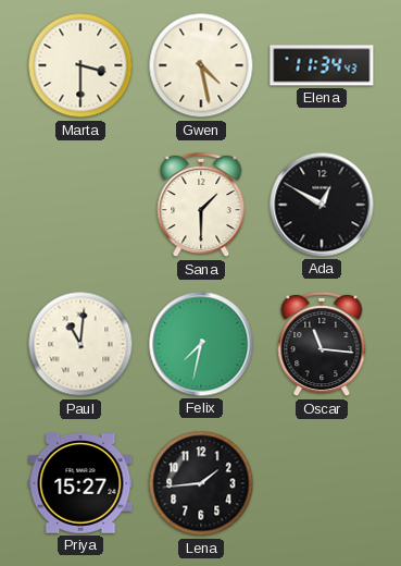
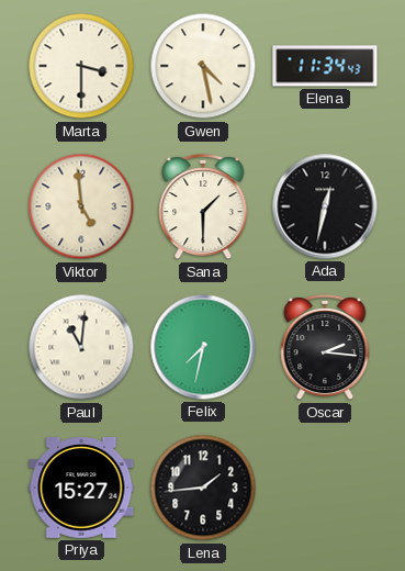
Viktor: none -> 4:59
Ada: 12:50 -> 12:32
Oscar: 11:16 -> 2:16
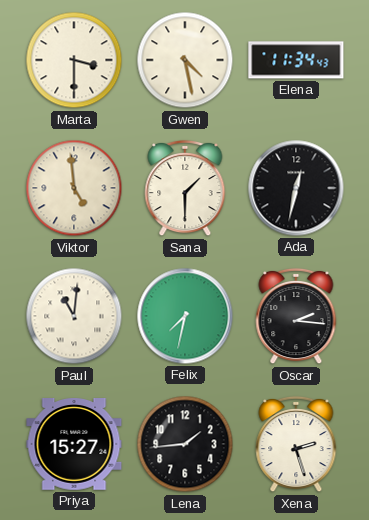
Xena: none -> 2:27
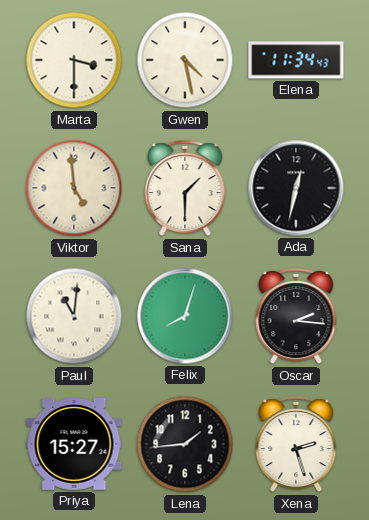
Felix: 7:32 -> 8:03
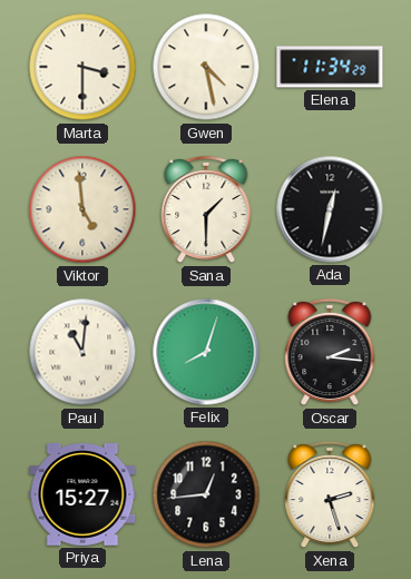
Elena: 11:34:43 -> 11:34:29
Lena: 1:44 -> 12:44
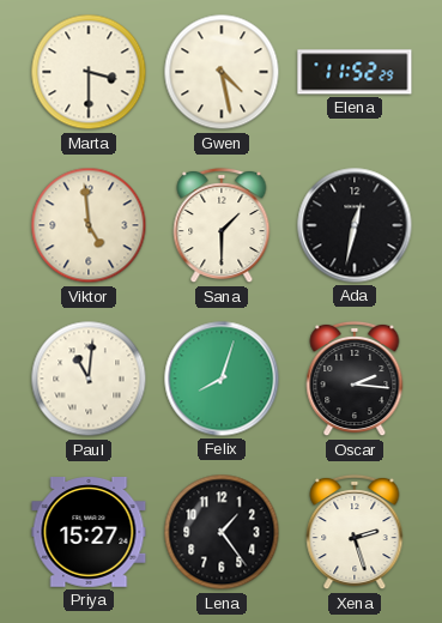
Elena: 11:34 -> 11:52
Lena: 12:44 -> 1:24
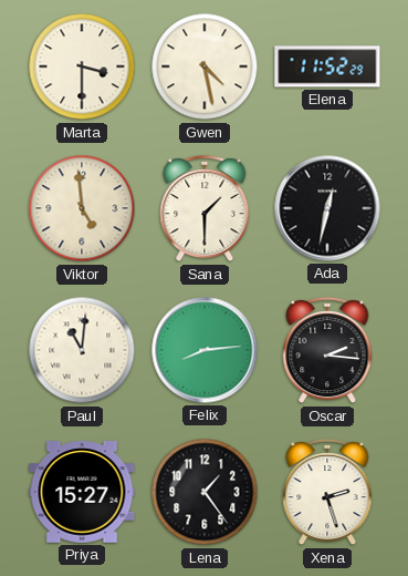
Felix: 8:03 -> 8:14
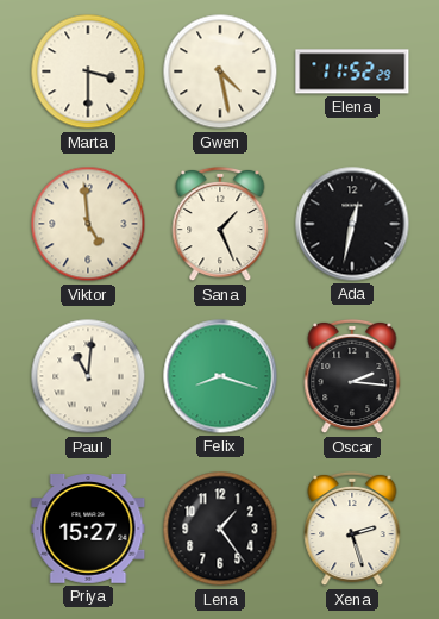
Sana: 1:30 -> 1:26
Felix: 8:14 -> 8:18
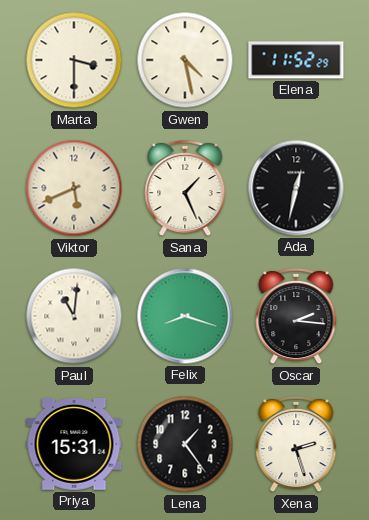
Viktor: 4:59 -> 5:41
Priya: 15:27 -> 15:31
